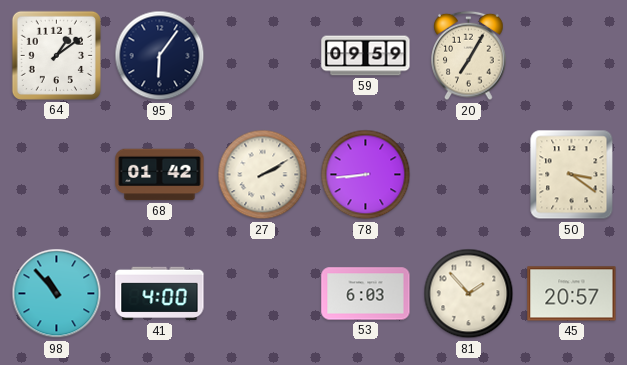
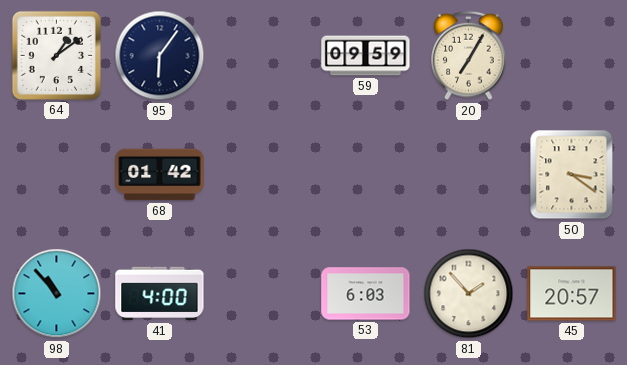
27: 2:10 -> none
78: 8:44 -> none
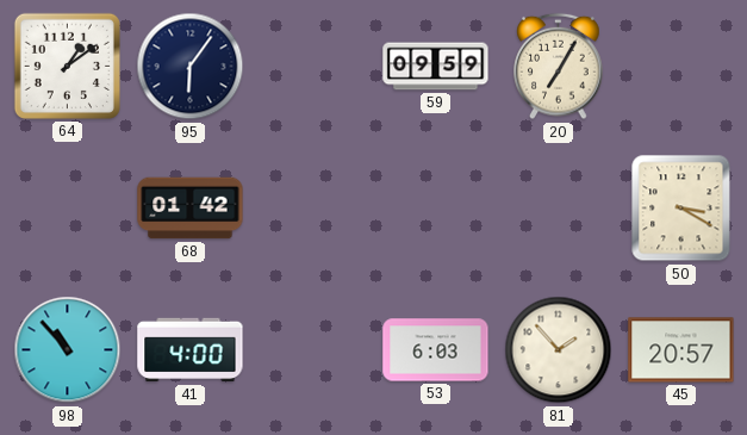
50: 3:21 -> 3:20
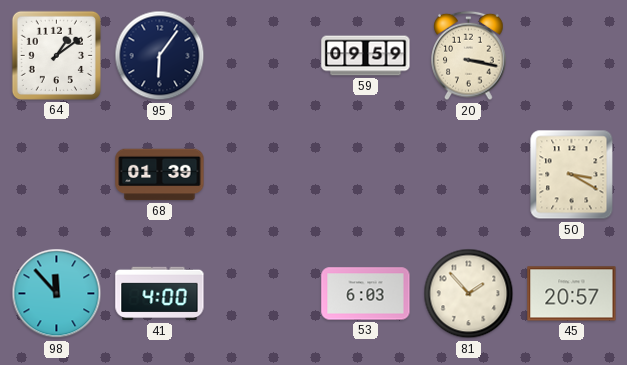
20: 7:05 -> 3:17
68: 01:42 -> 01:39
98: 10:53 -> 11:53
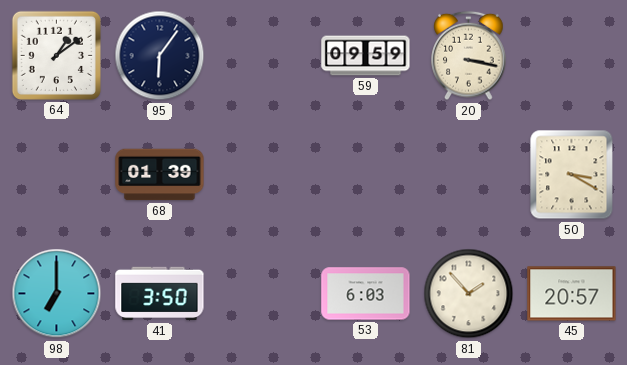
98: 11:53 -> 7:00
41: 4:00 -> 3:50
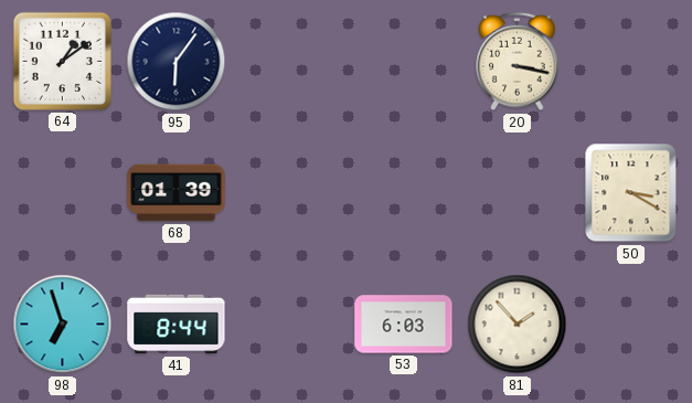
59: 09:59 -> none
98: 7:00 -> 6:57
41: 3:50 -> 8:44
45: 20:57 -> none
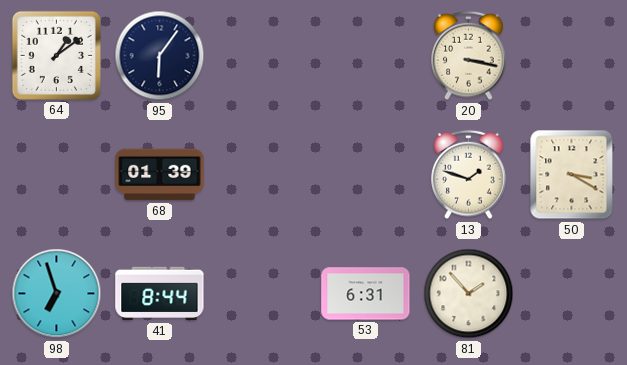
13: none -> 1:48
53: 6:03 -> 6:31
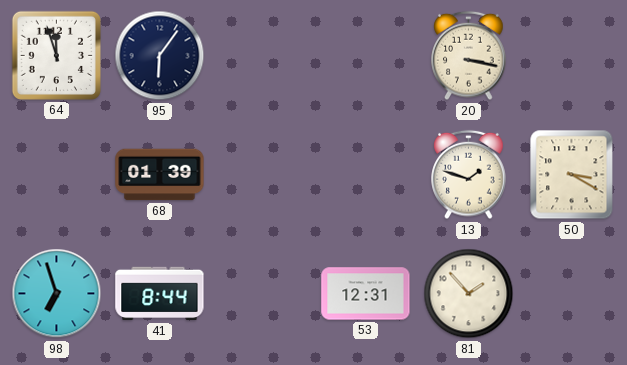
64: 1:09 -> 11:57
53: 6:31 -> 12:31
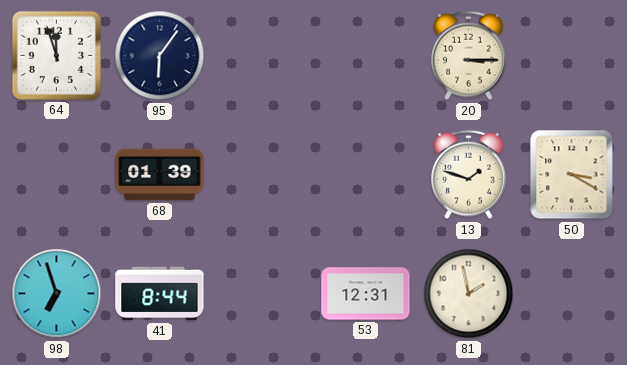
20: 3:17 -> 3:15
81: 1:53 -> 1:58
